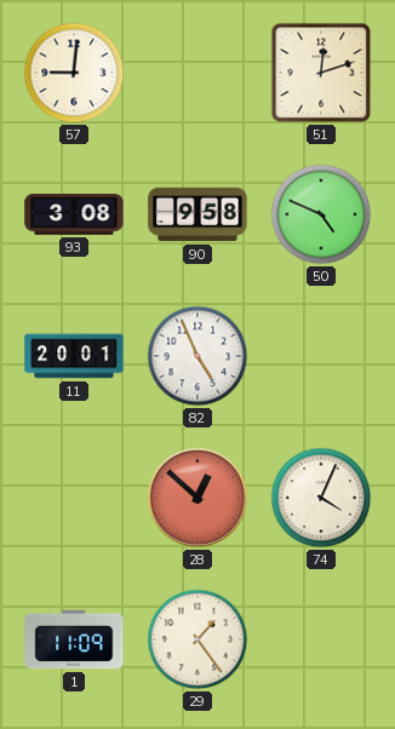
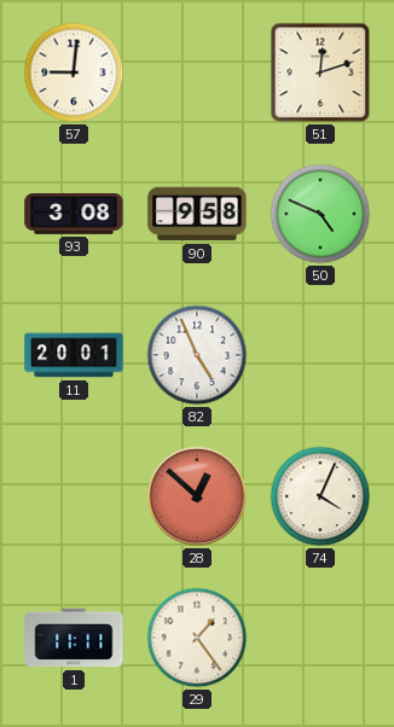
1: 11:09 -> 11:11
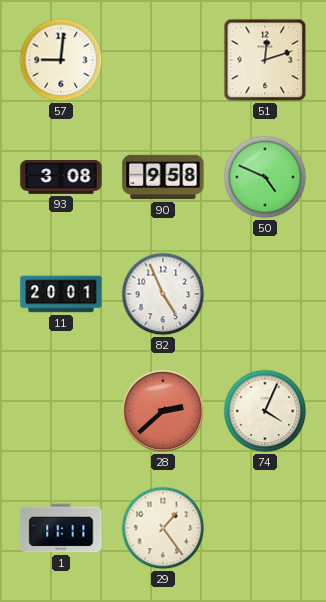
28: 12:52 -> 2:38
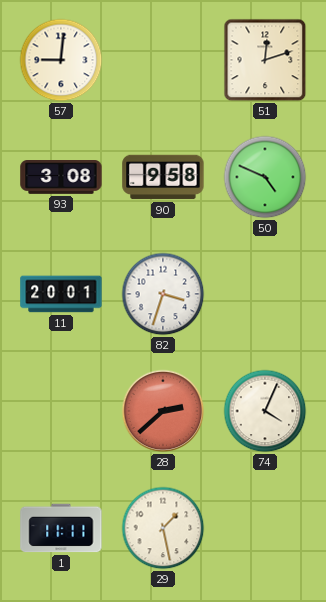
82: 4:56 -> 3:33
29: 1:24 -> 1:28
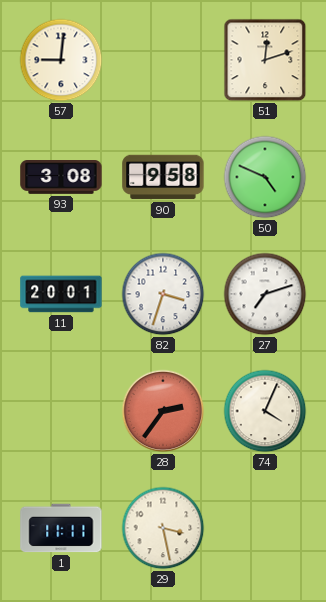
27: none -> 7:12
28: 2:38 -> 2:36
29: 1:28 -> 3:28
